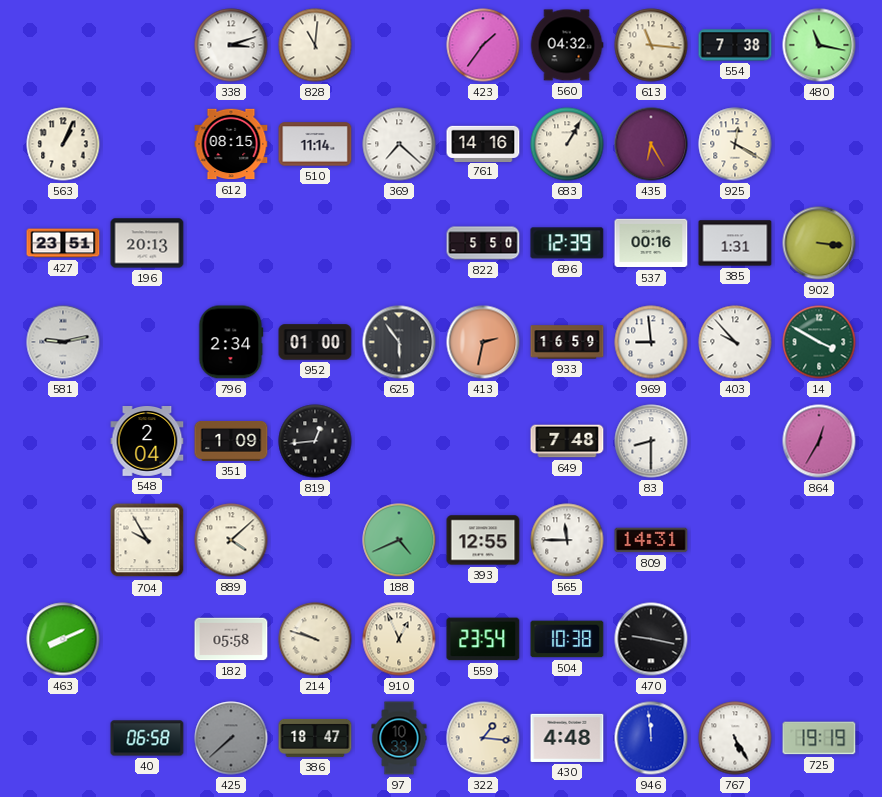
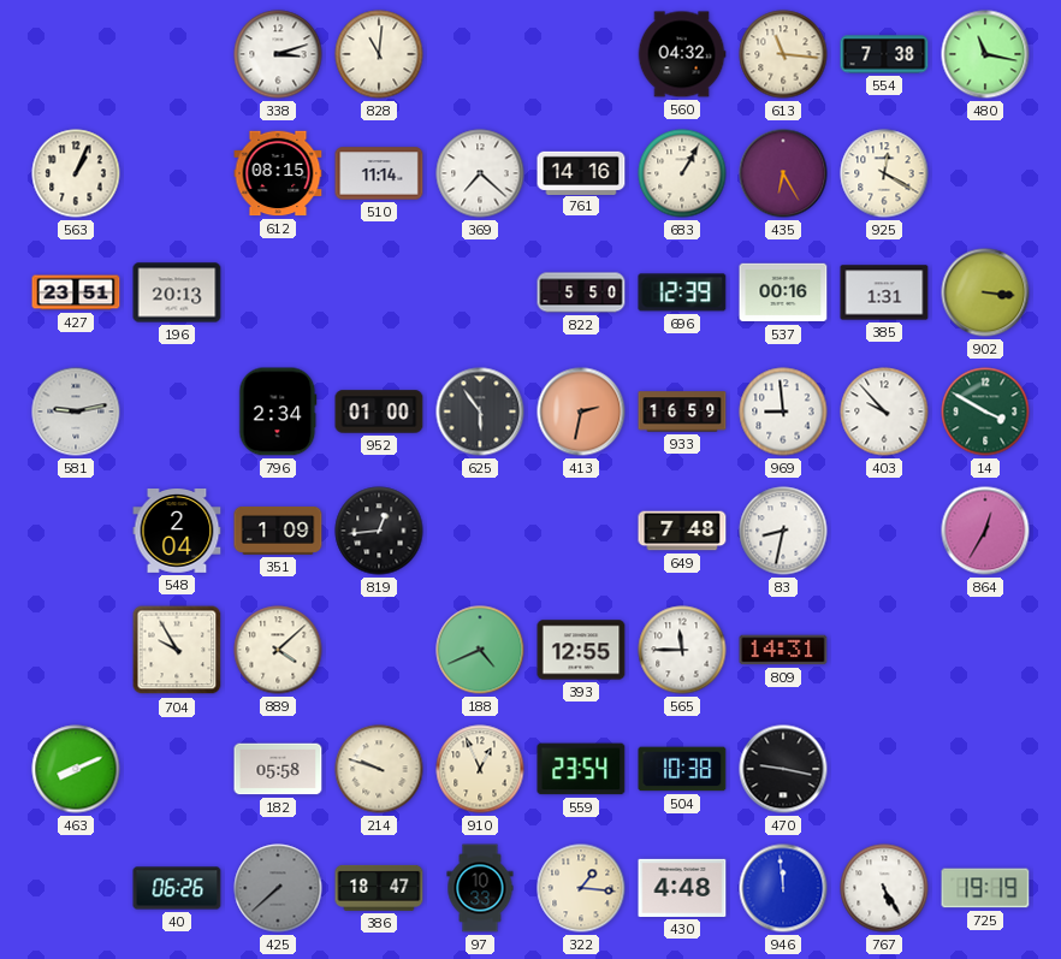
423: 1:36 -> none
83: 8:30 -> 8:32
40: 06:58 -> 06:26
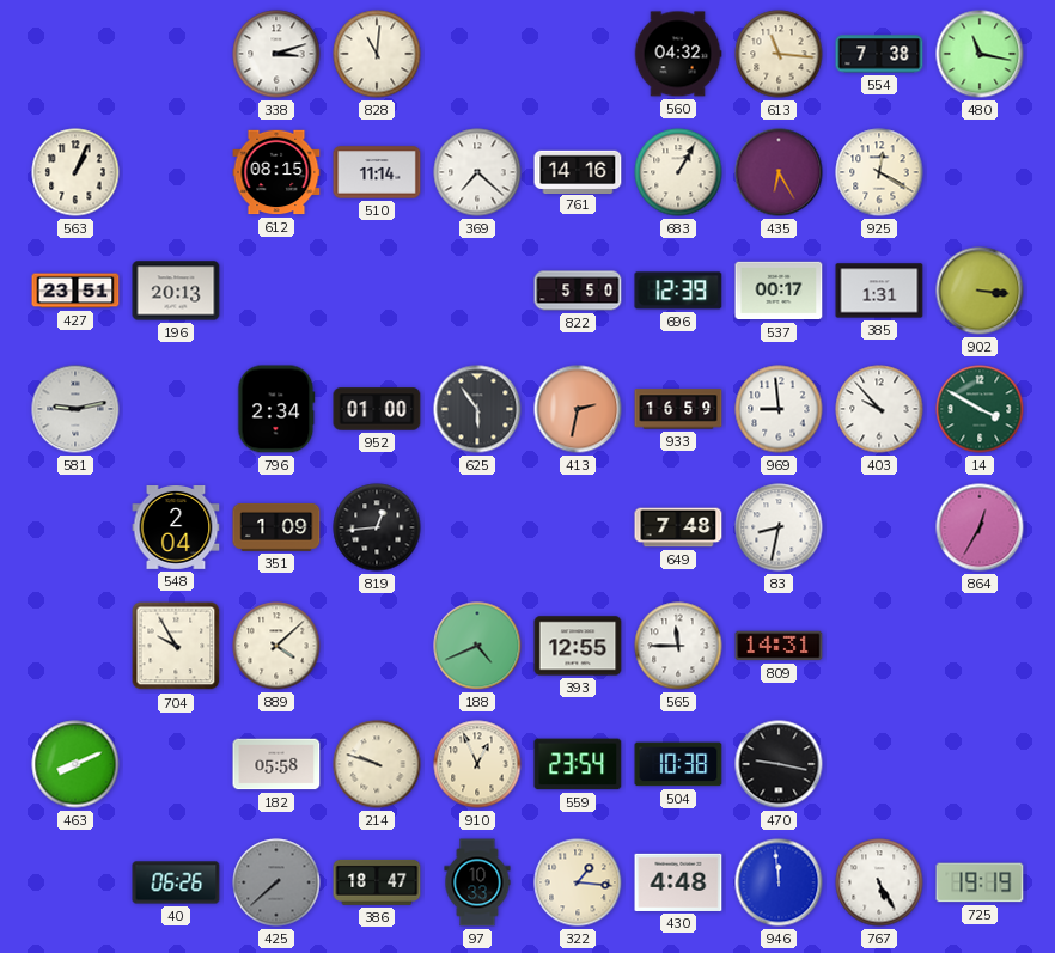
537: 00:16 -> 00:17
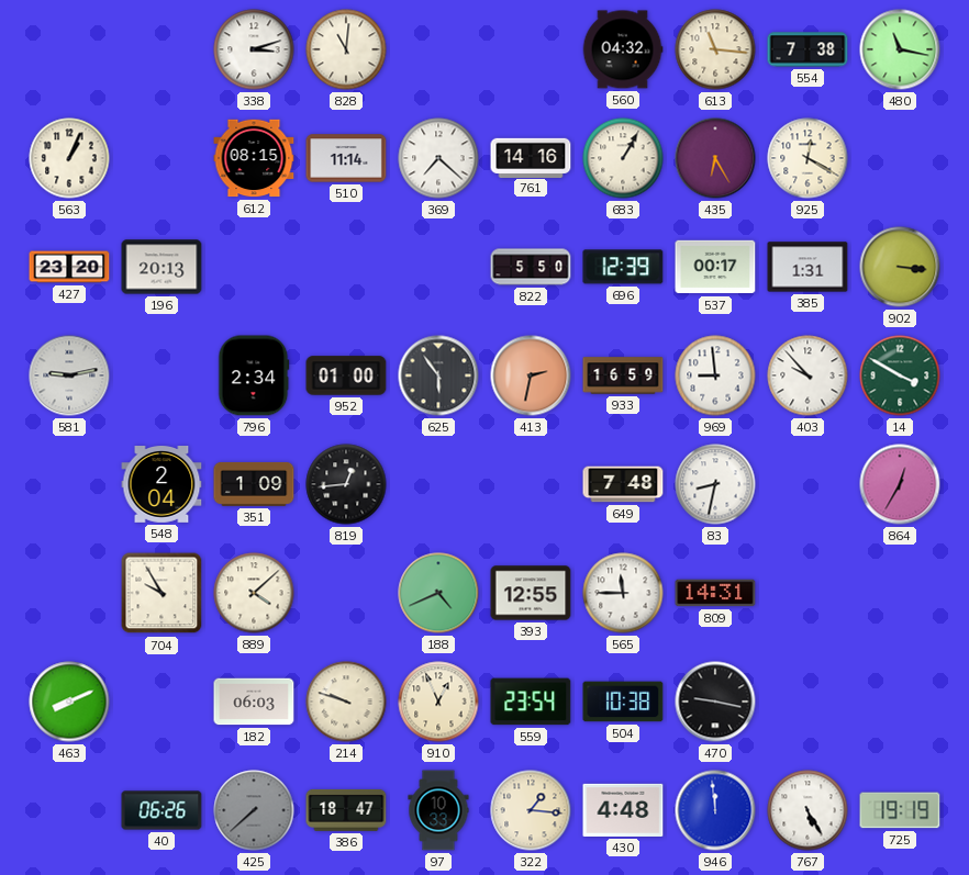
427: 23:51 -> 23:20
182: 05:58 -> 06:03
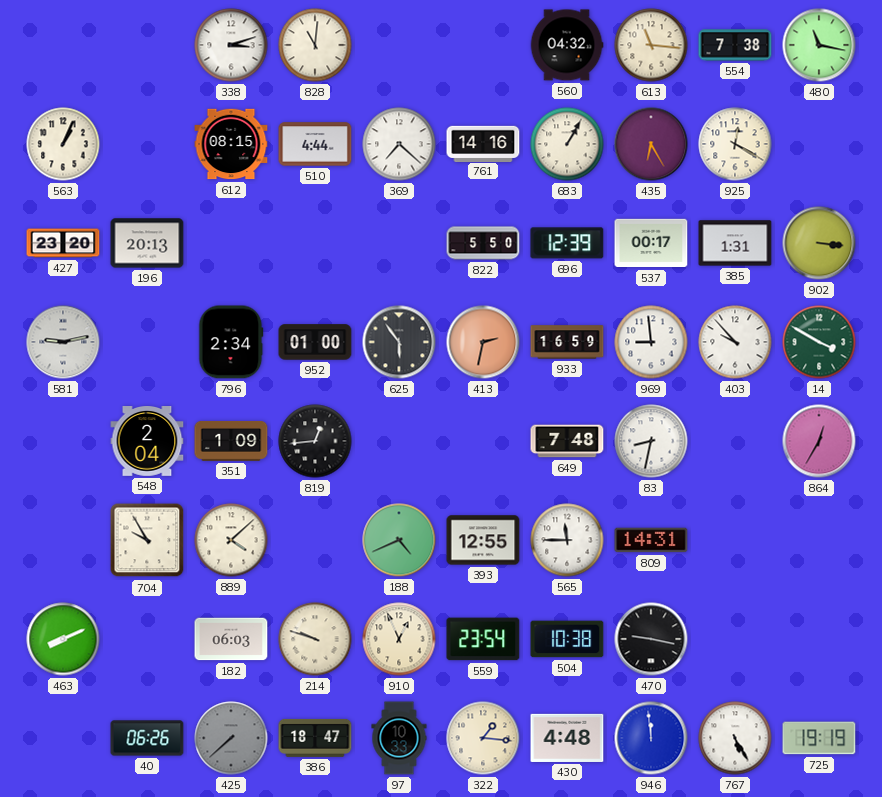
510: 11:14 -> 4:44
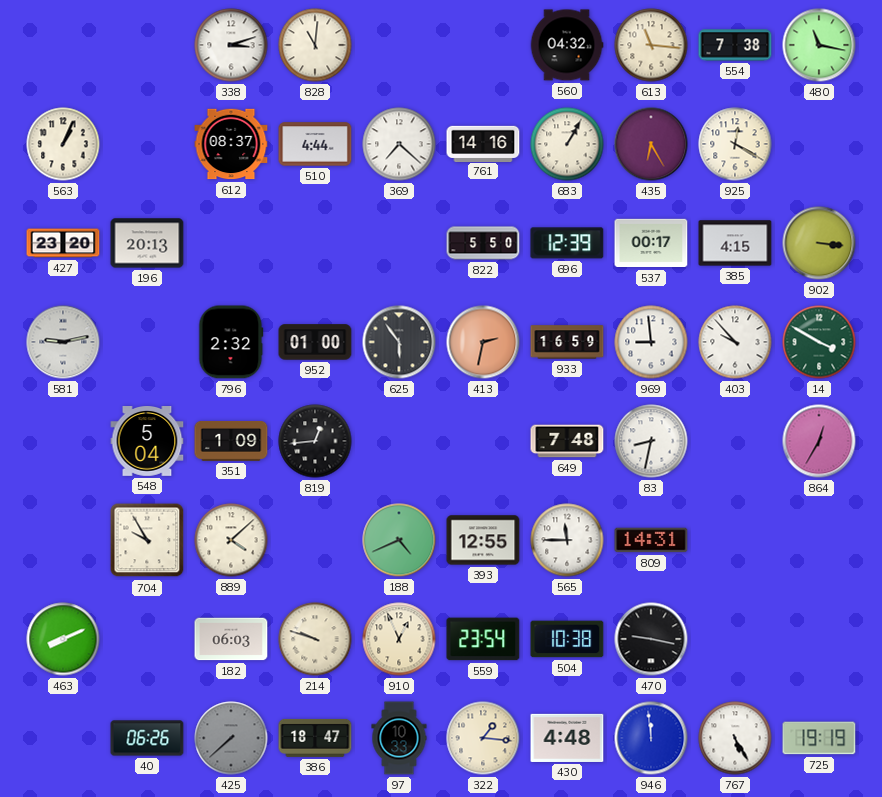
612: 08:15 -> 08:37
385: 1:31 -> 4:15
796: 2:34 -> 2:32
548: 2:04 -> 5:04
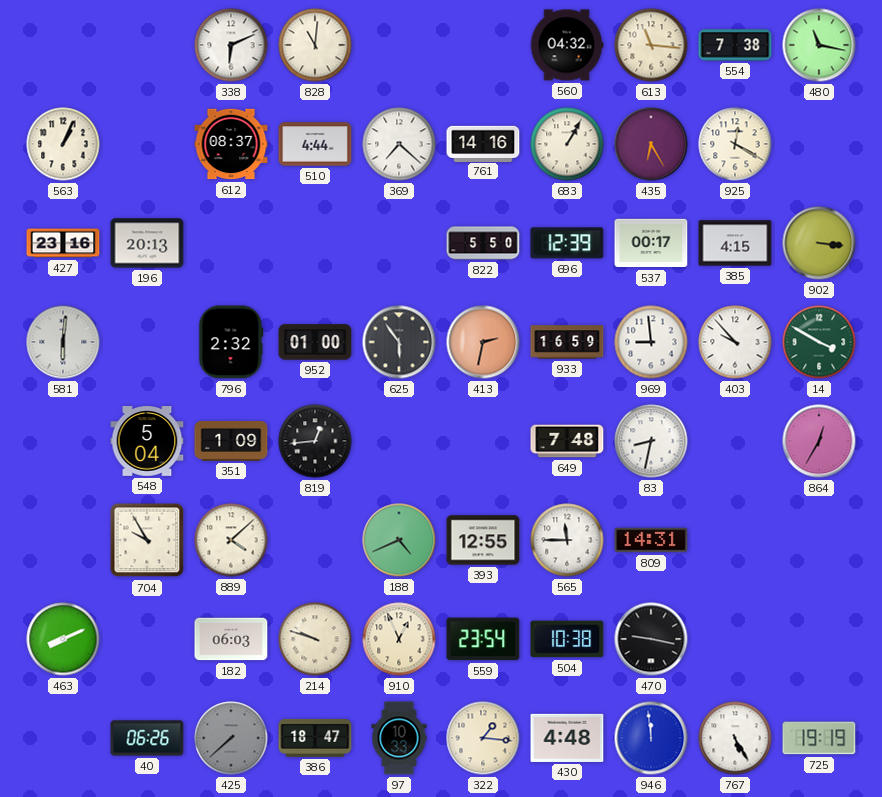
338: 3:12 -> 6:11
427: 23:20 -> 23:16
581: 9:13 -> 6:01
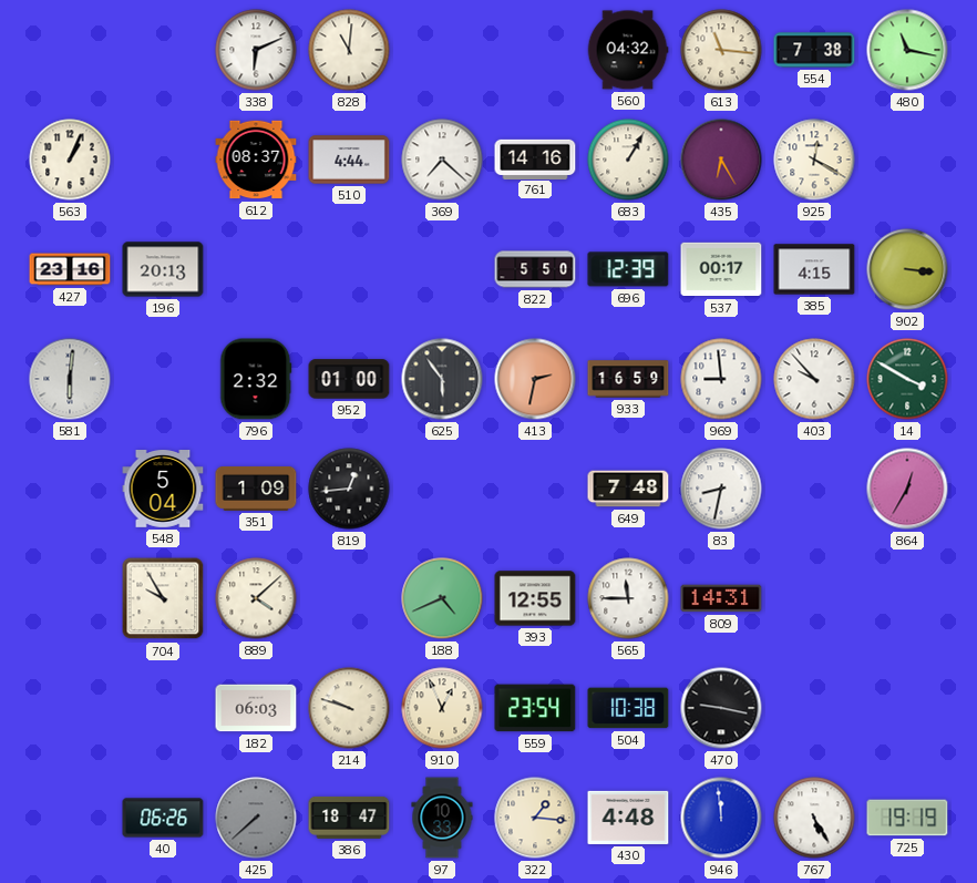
463: 8:11 -> none
